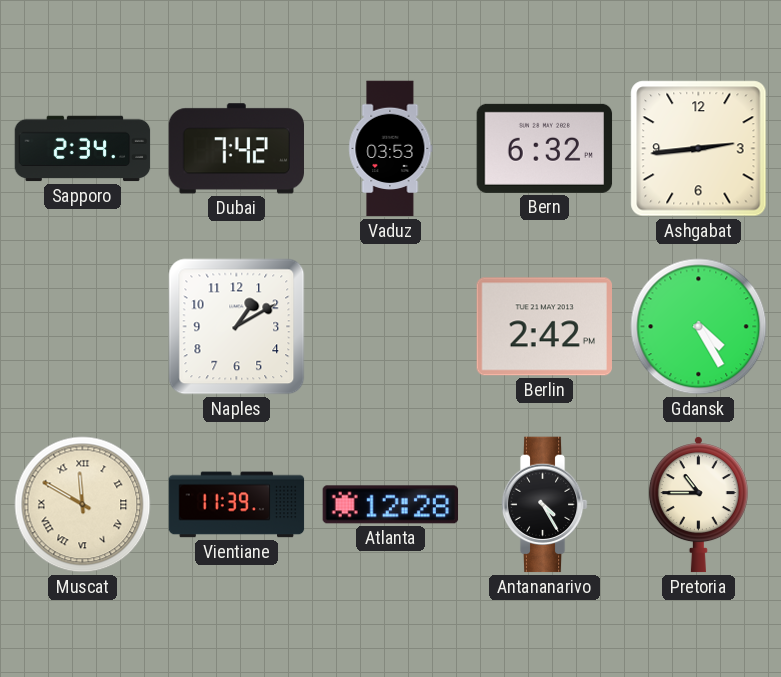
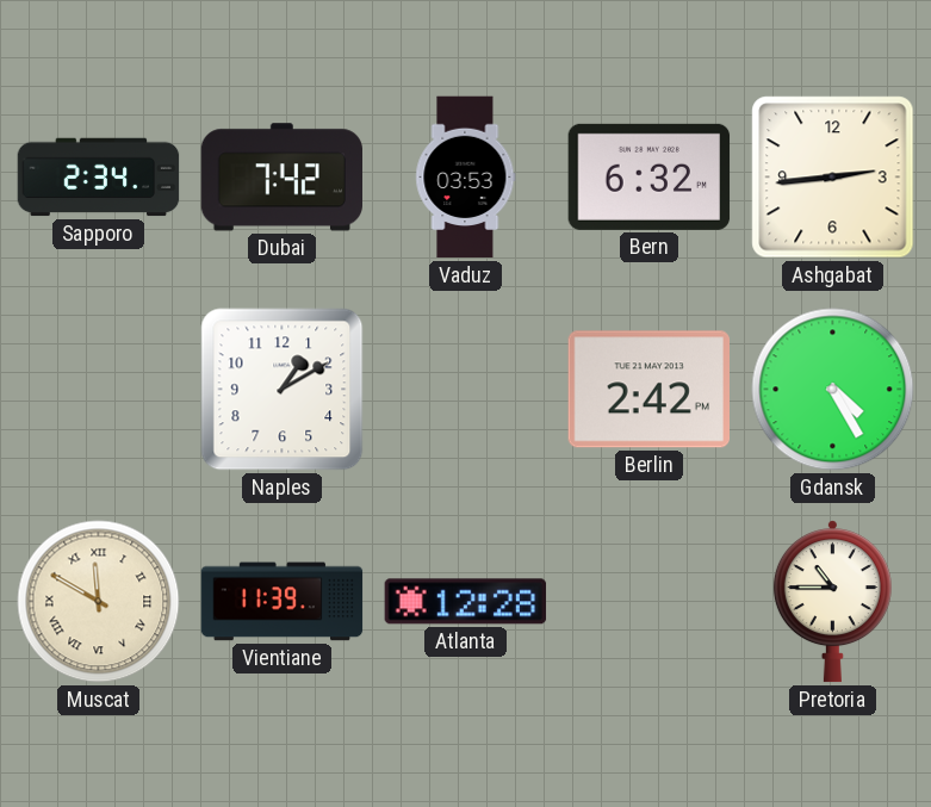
Antananarivo: 4:25 -> none
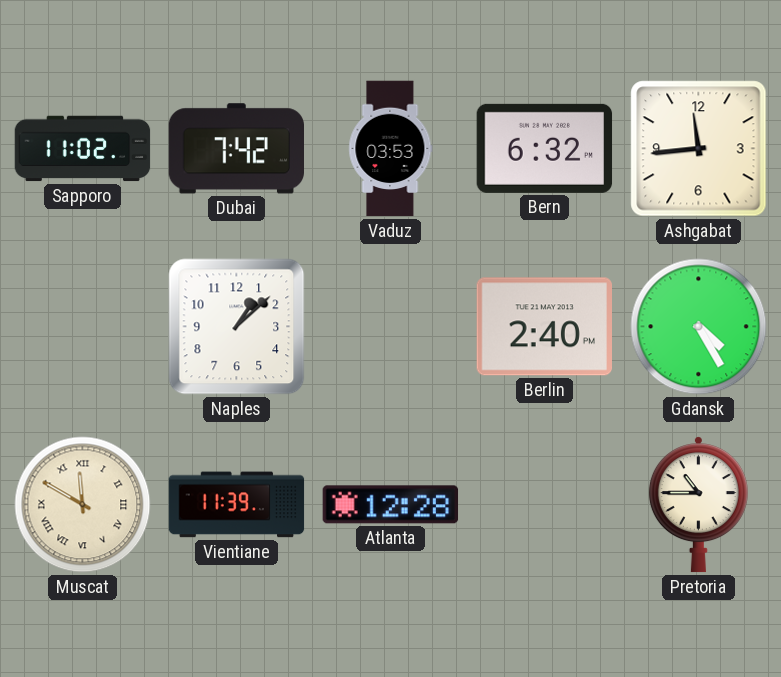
Sapporo: 2:34 -> 11:02
Ashgabat: 2:44 -> 11:44
Naples: 1:10 -> 1:08
Berlin: 2:42 -> 2:40
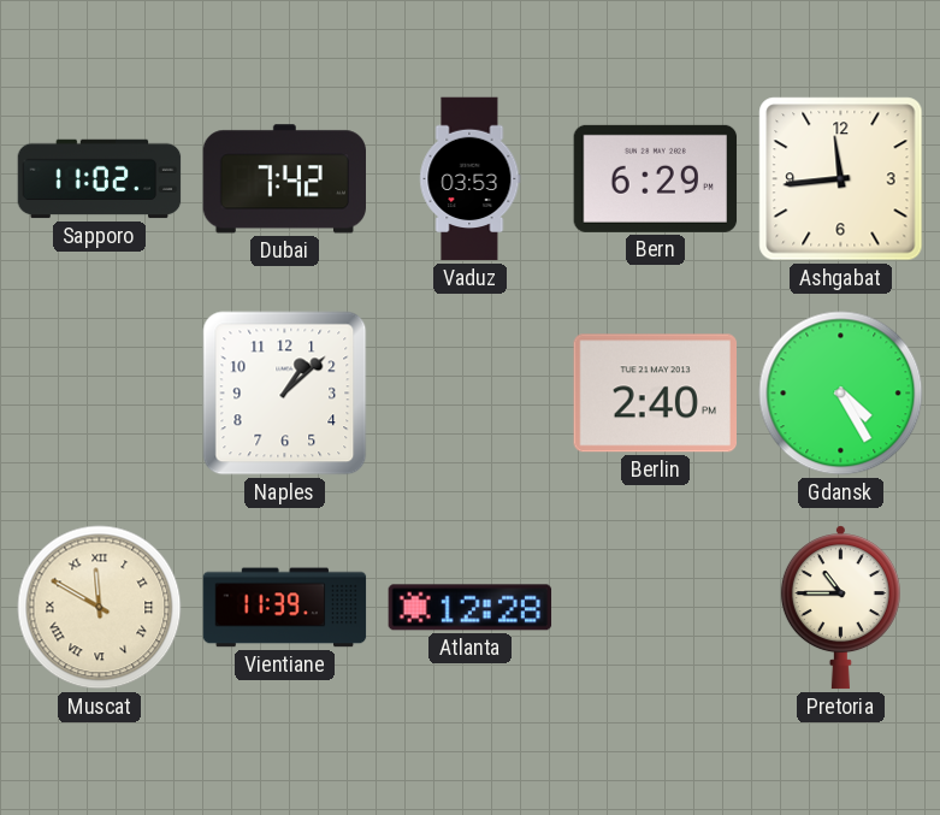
Bern: 6:32 -> 6:29
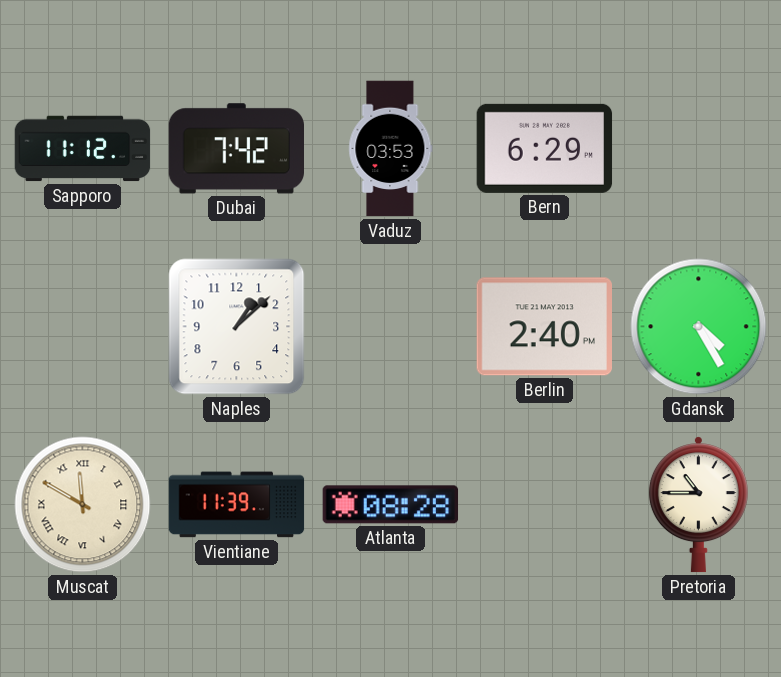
Sapporo: 11:02 -> 11:12
Ashgabat: 11:44 -> none
Atlanta: 12:28 -> 08:28
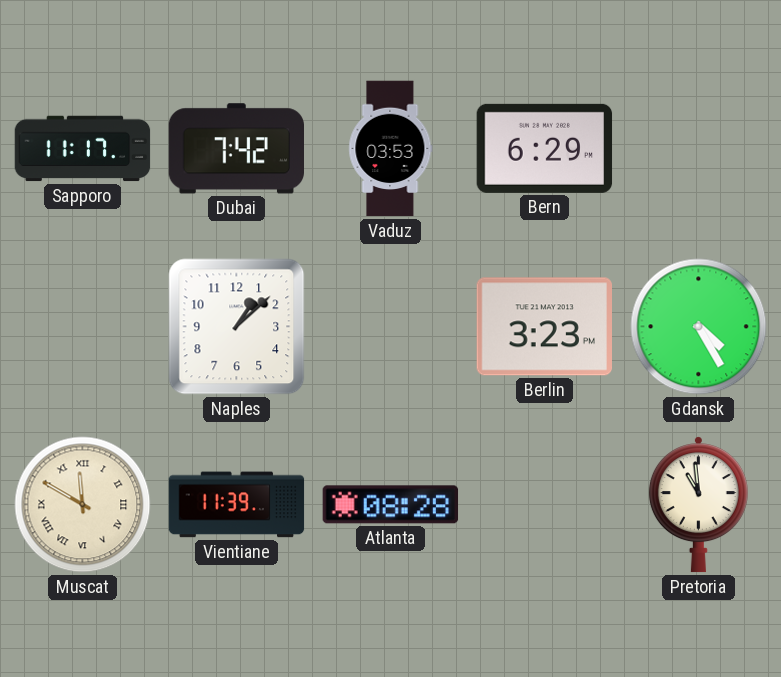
Sapporo: 11:12 -> 11:17
Berlin: 2:40 -> 3:23
Pretoria: 10:45 -> 10:59
